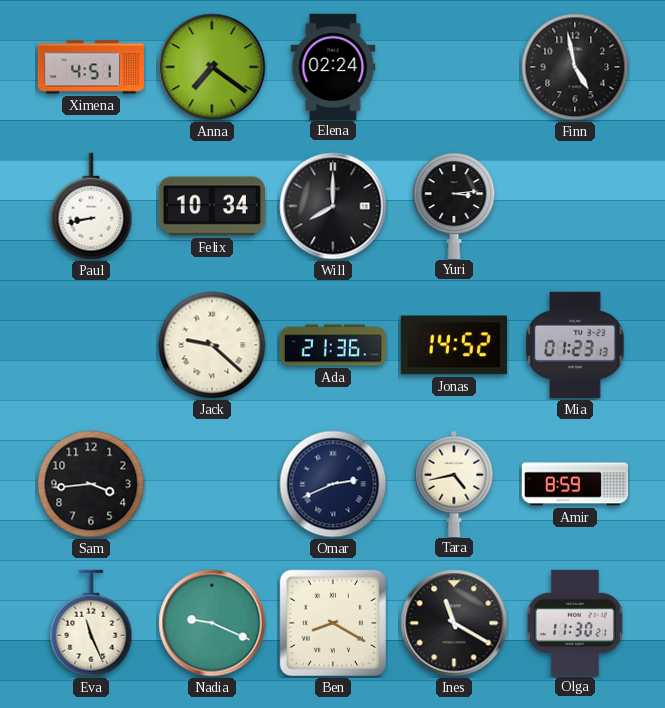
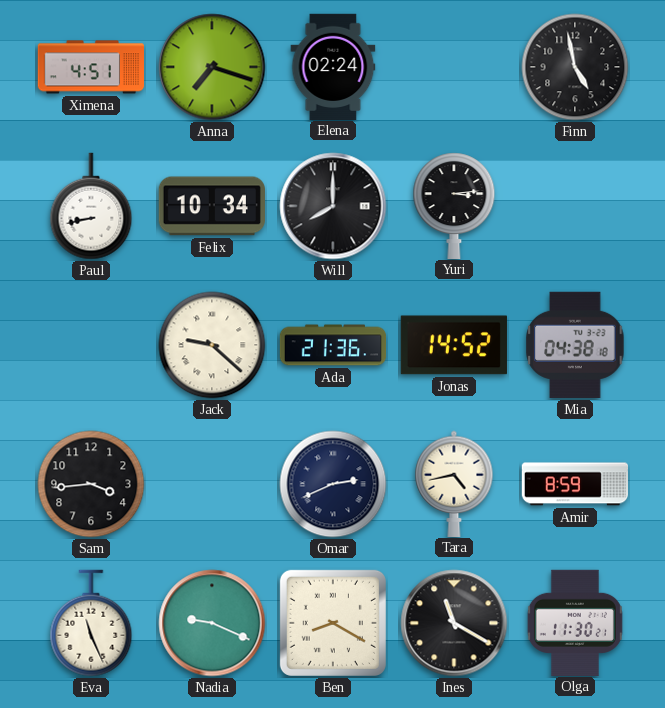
Anna: 7:21 -> 7:18
Mia: 01:23 -> 04:38
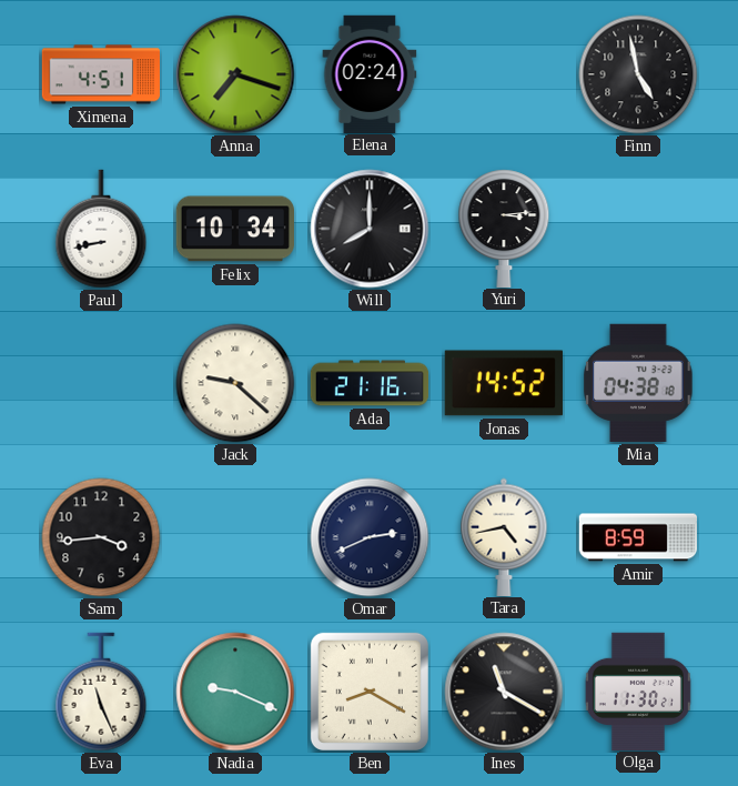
Ada: 21:36 -> 21:16
